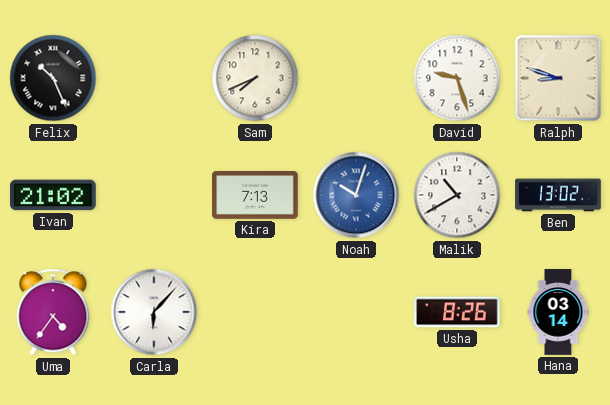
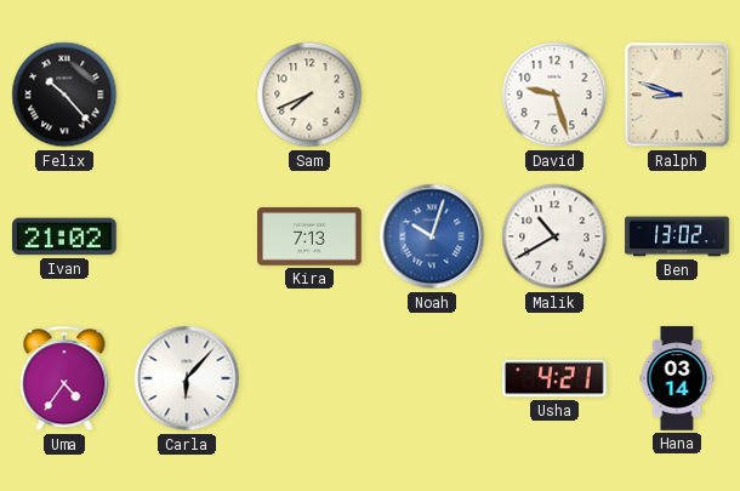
Felix: 10:26 -> 10:23
Usha: 8:26 -> 4:21
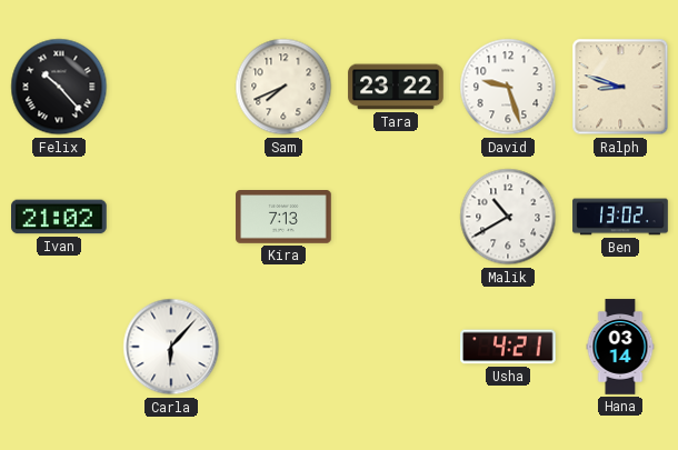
Tara: none -> 23:22
Noah: 10:03 -> none
Uma: 4:36 -> none
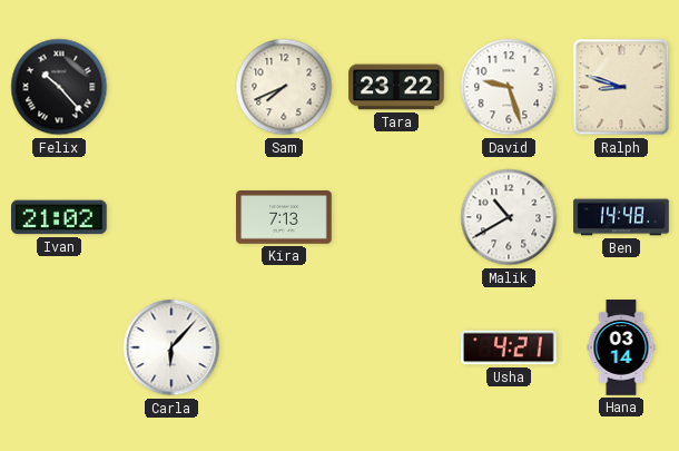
Ben: 13:02 -> 14:48
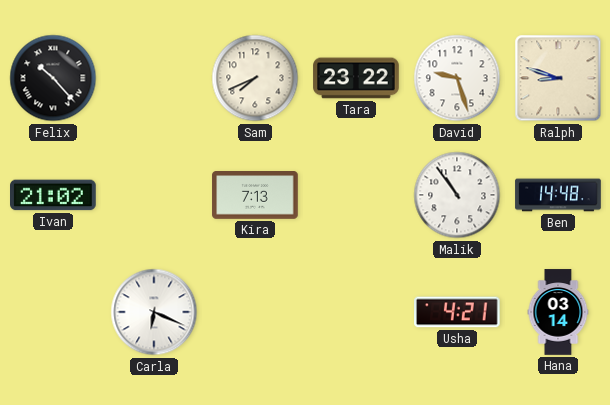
Malik: 10:40 -> 10:54
Carla: 6:07 -> 6:19
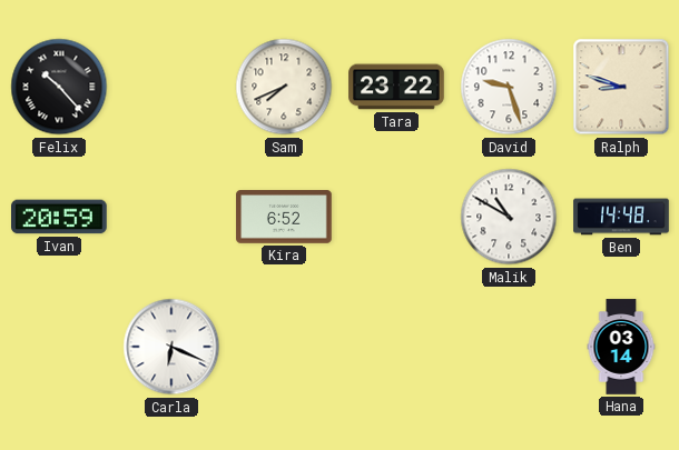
Ivan: 21:02 -> 20:59
Kira: 7:13 -> 6:52
Malik: 10:54 -> 10:50
Usha: 4:21 -> none
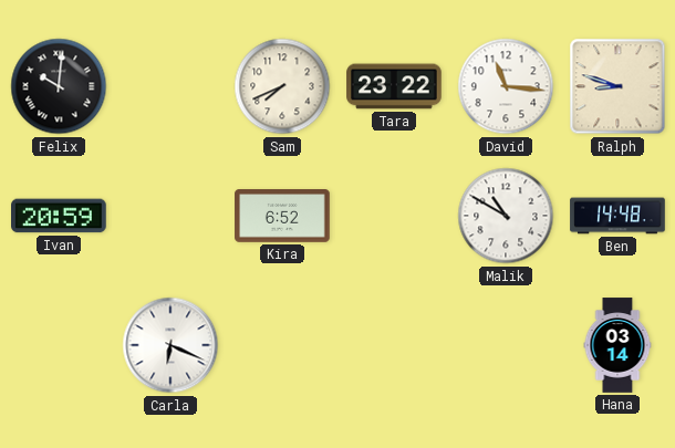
Felix: 10:23 -> 10:01
David: 9:27 -> 11:16
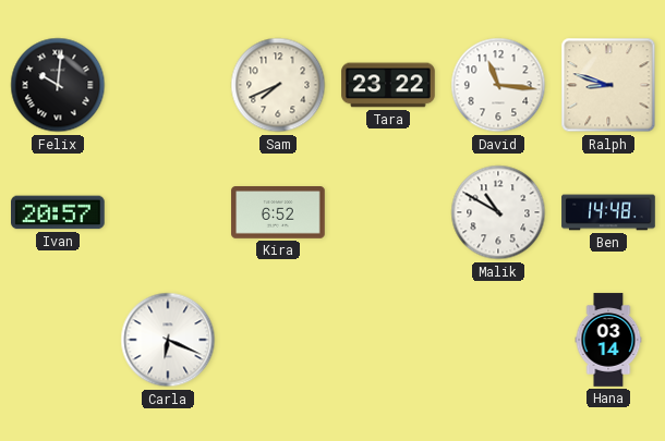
Ivan: 20:59 -> 20:57
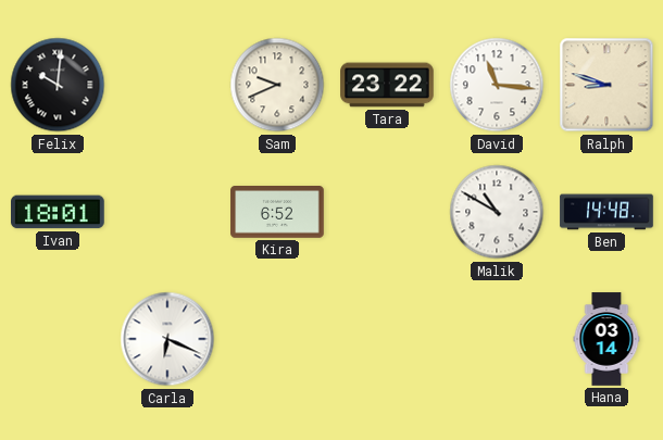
Sam: 7:41 -> 9:41
Ivan: 20:57 -> 18:01
